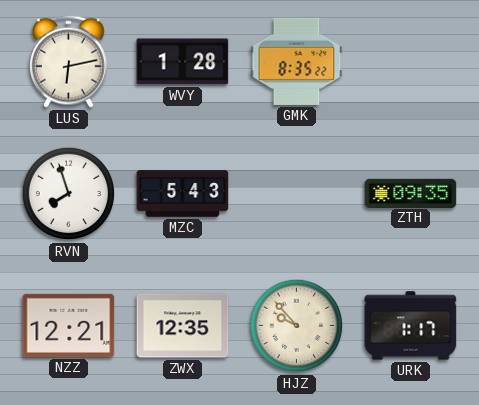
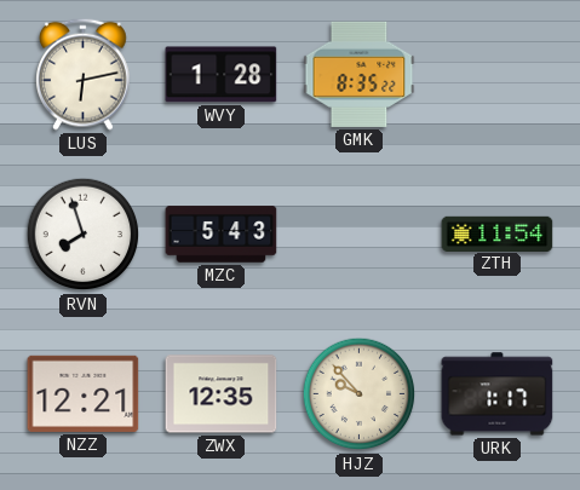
ZTH: 09:35 -> 11:54
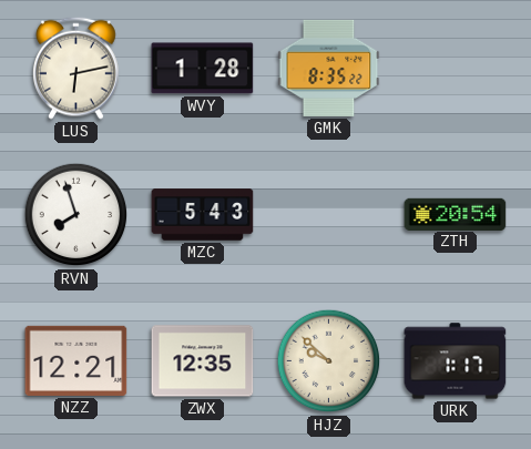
ZTH: 11:54 -> 20:54
HJZ: 9:53 -> 9:52
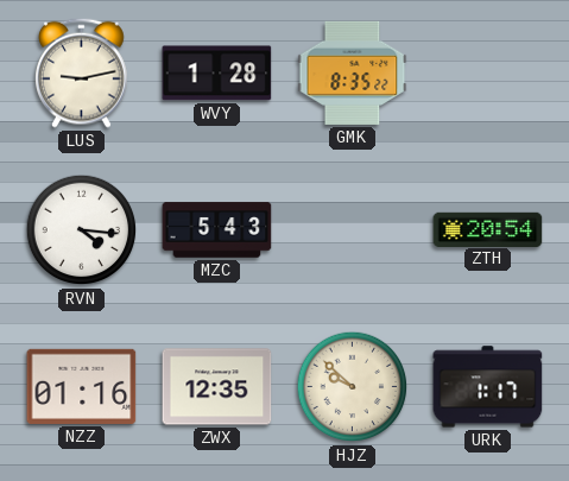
LUS: 6:13 -> 9:13
RVN: 7:57 -> 4:16
NZZ: 12:21 -> 01:16
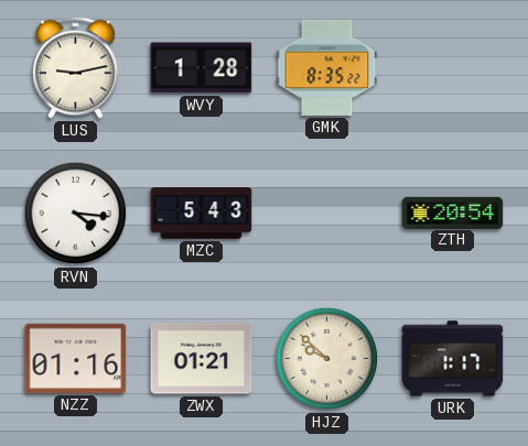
ZWX: 12:35 -> 01:21
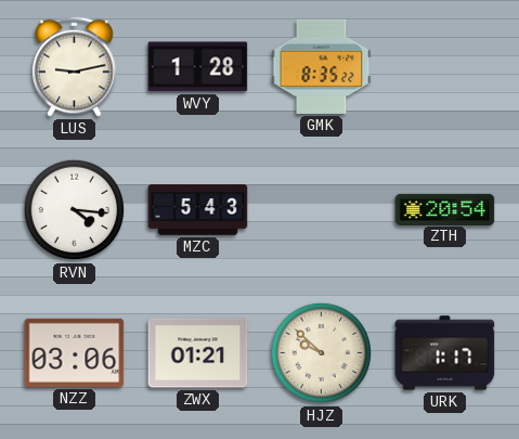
NZZ: 01:16 -> 03:06
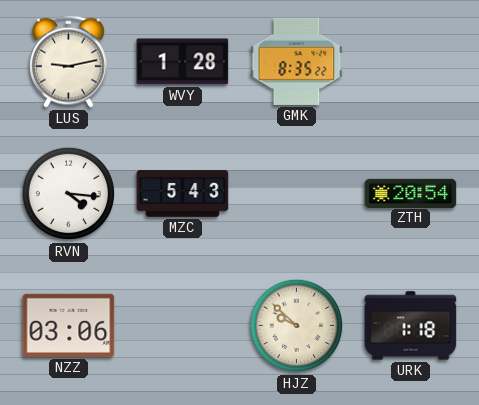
ZWX: 01:21 -> none
URK: 1:17 -> 1:18
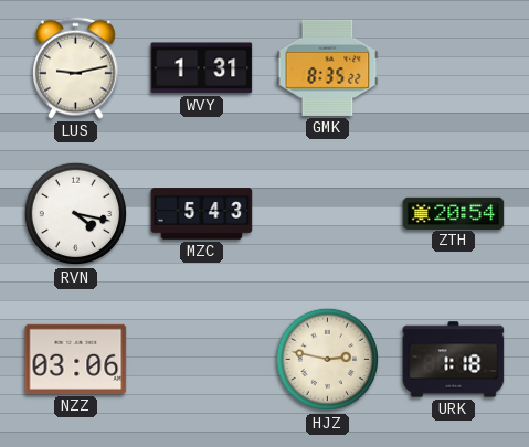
WVY: 1:28 -> 1:31
RVN: 4:16 -> 4:17
HJZ: 9:52 -> 2:47
